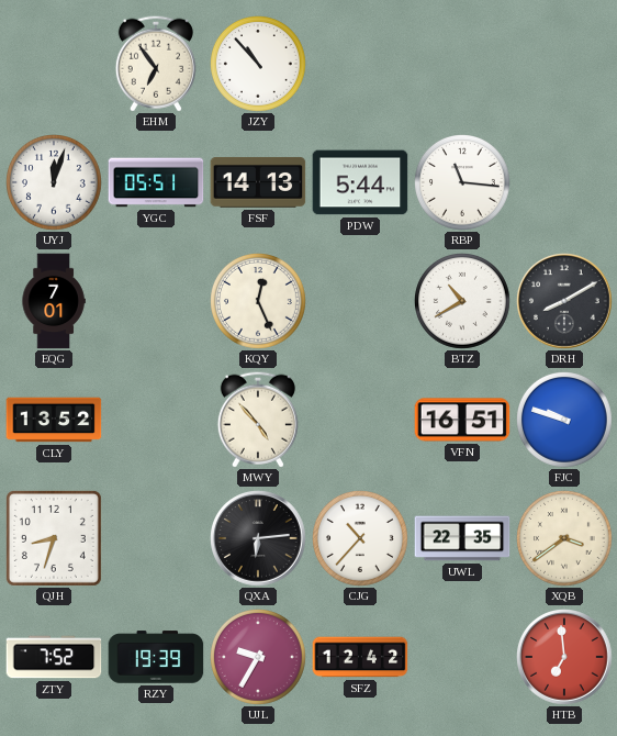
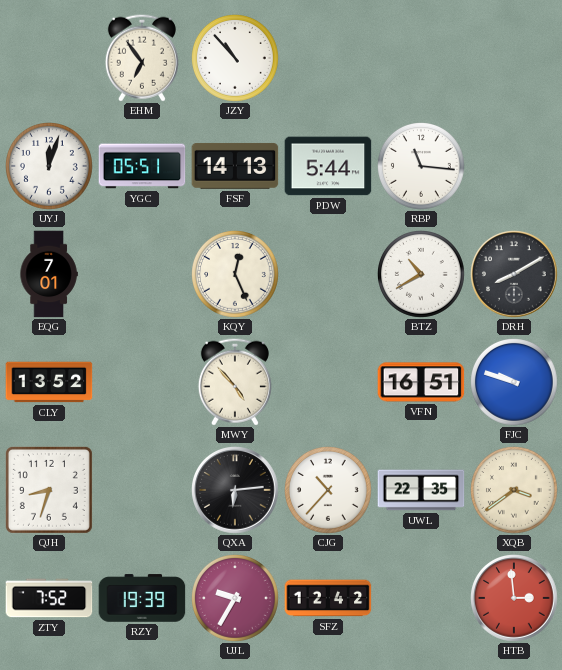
HTB: 6:59 -> 2:59
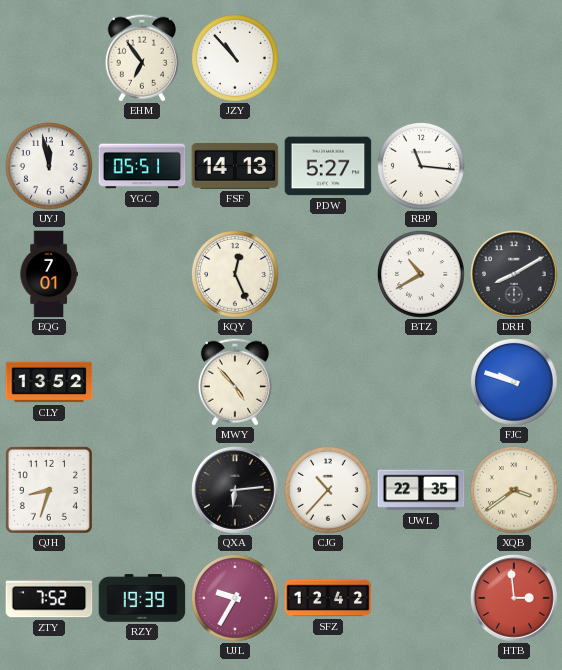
UYJ: 12:03 -> 11:58
PDW: 5:44 -> 5:27
VFN: 16:51 -> none
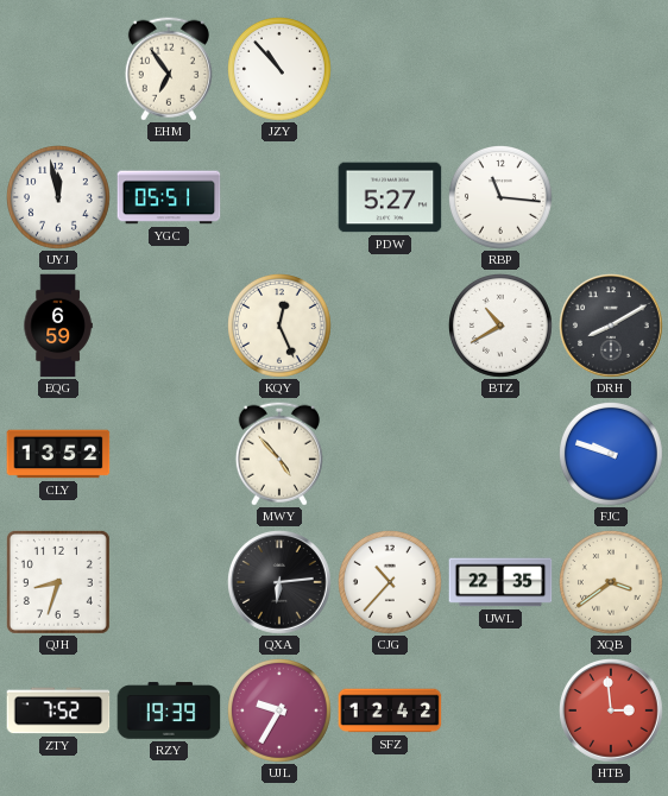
FSF: 14:13 -> none
EQG: 7:01 -> 6:59
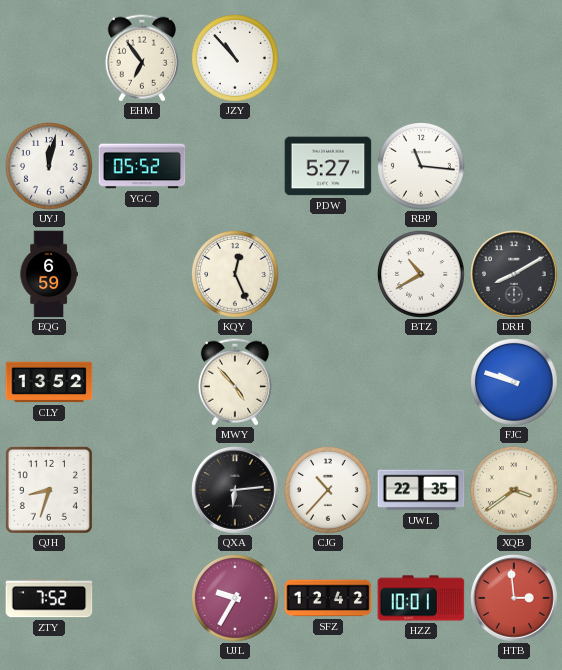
UYJ: 11:58 -> 12:02
YGC: 05:51 -> 05:52
RZY: 19:39 -> none
HZZ: none -> 10:01
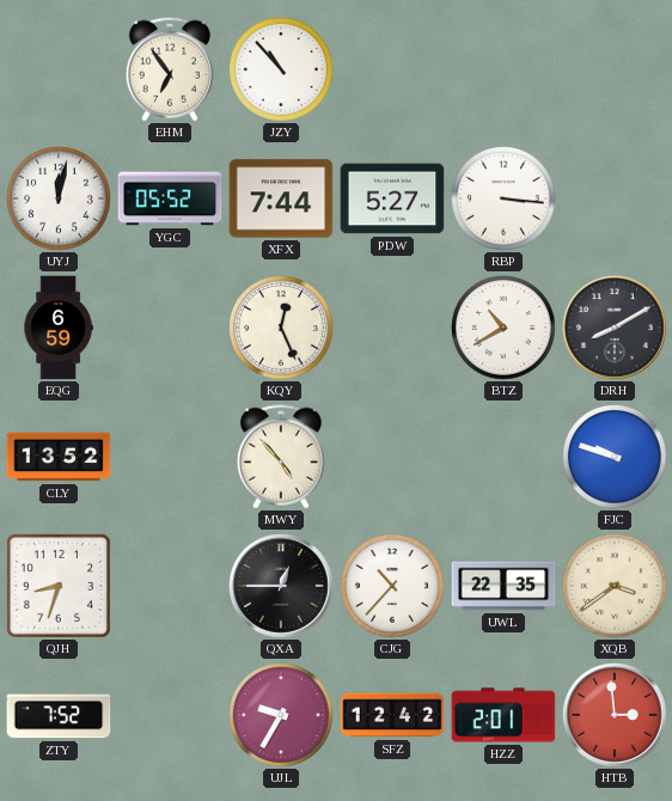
XFX: none -> 7:44
RBP: 11:16 -> 3:16
QXA: 6:14 -> 12:45
HZZ: 10:01 -> 2:01
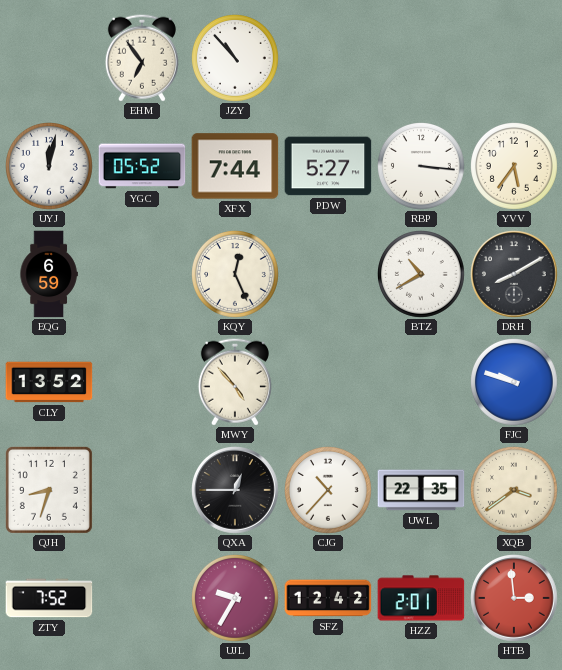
YVV: none -> 5:36
